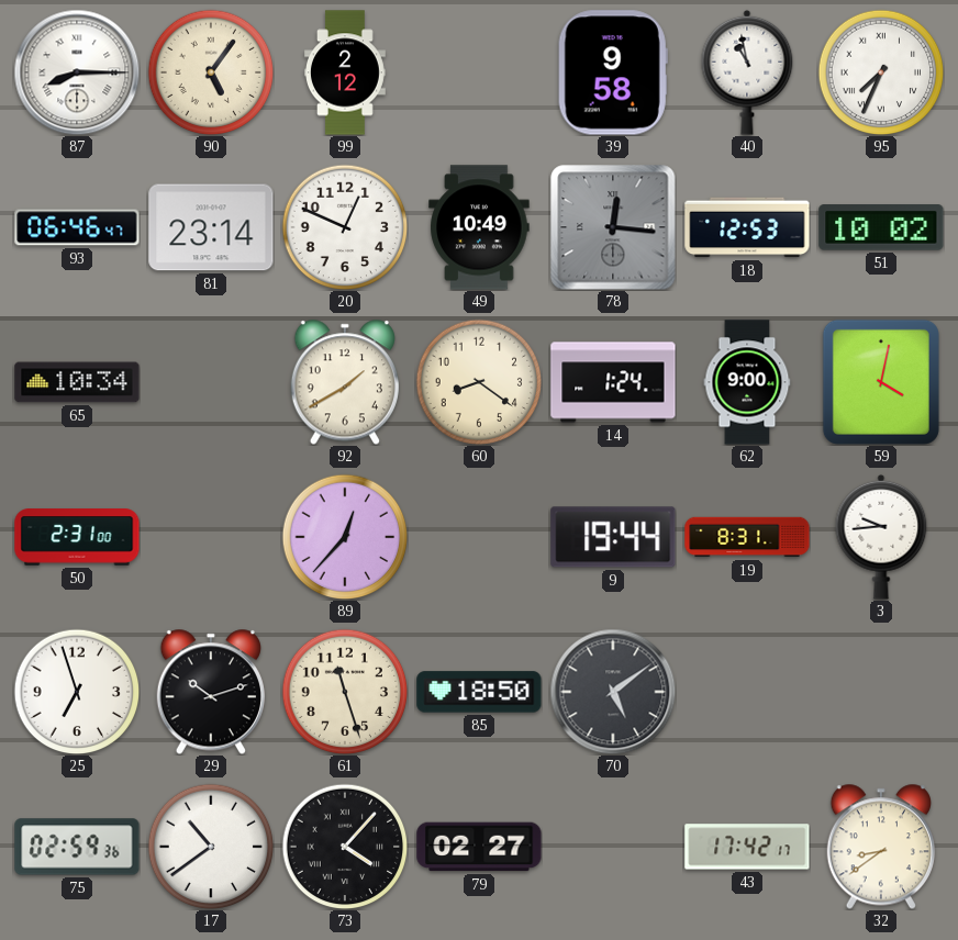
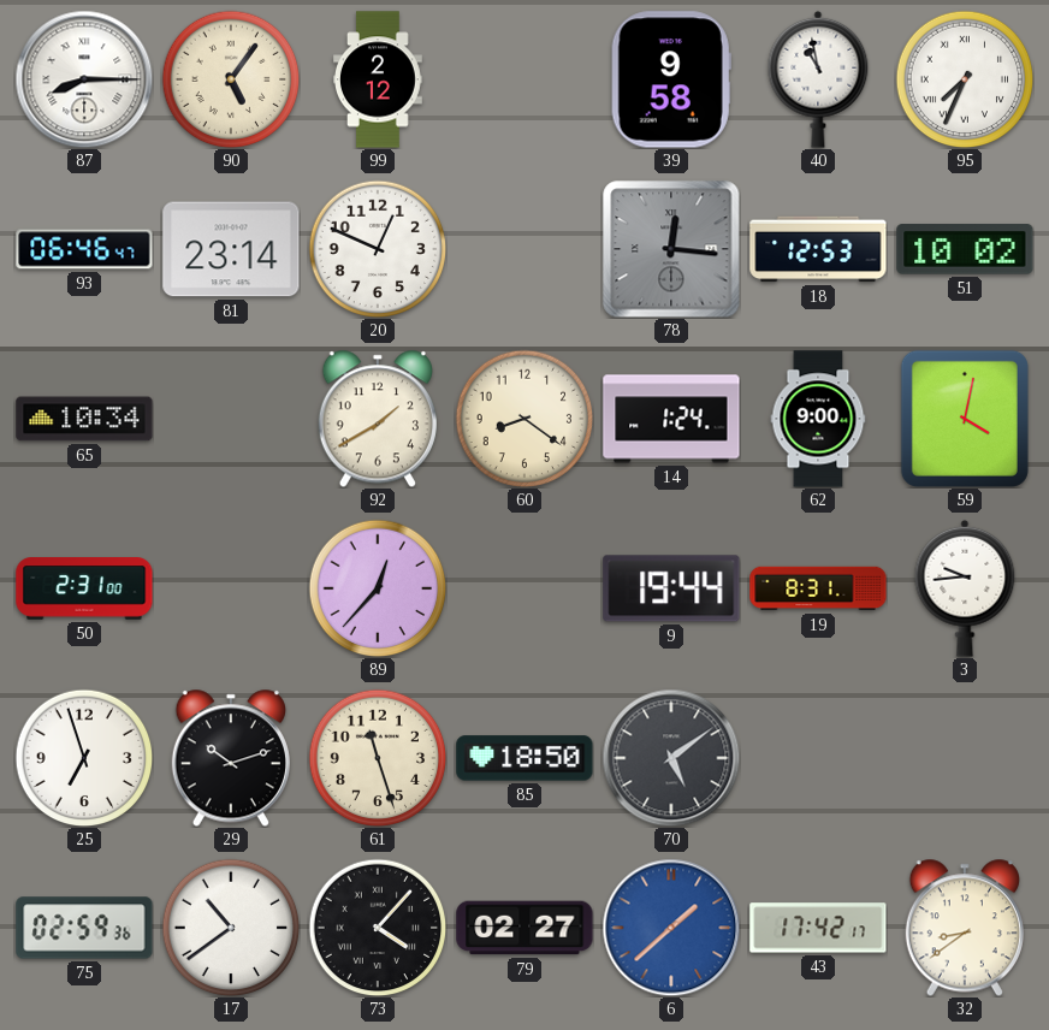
49: 10:49 -> none
6: none -> 1:38
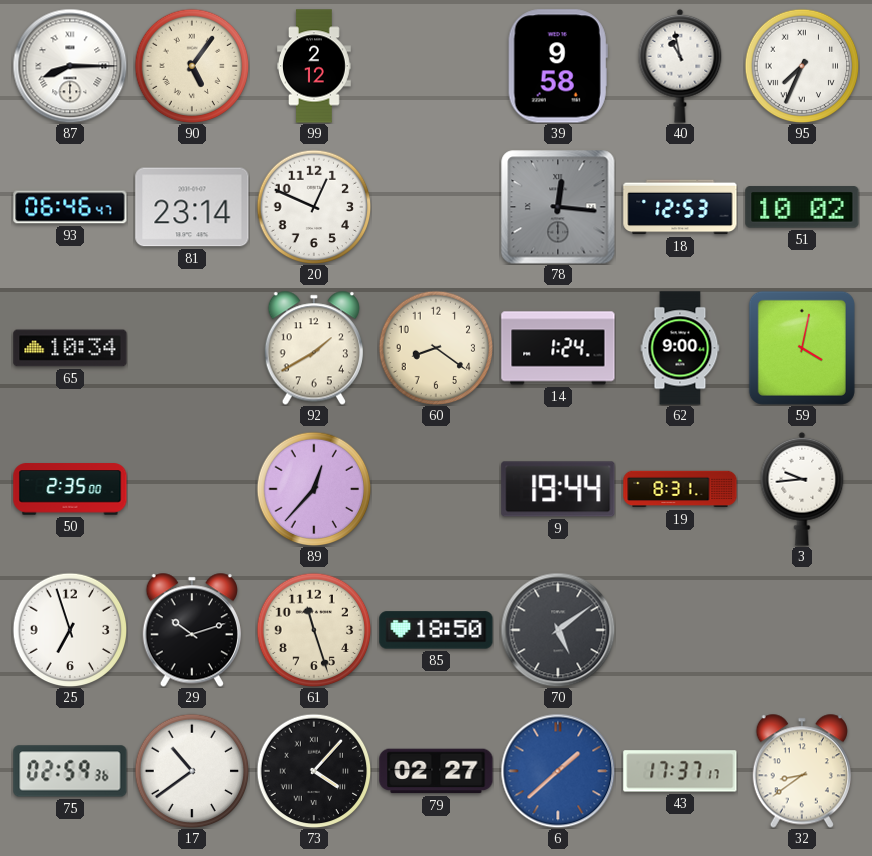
50: 2:31 -> 2:35
43: 17:42 -> 17:37
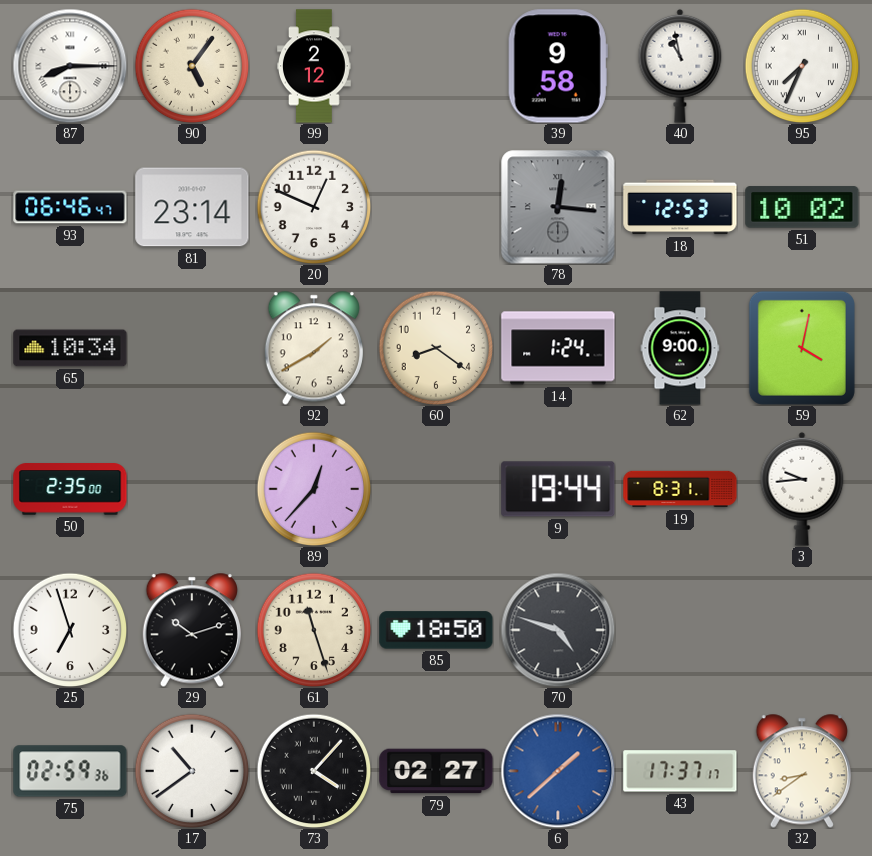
70: 5:09 -> 4:48
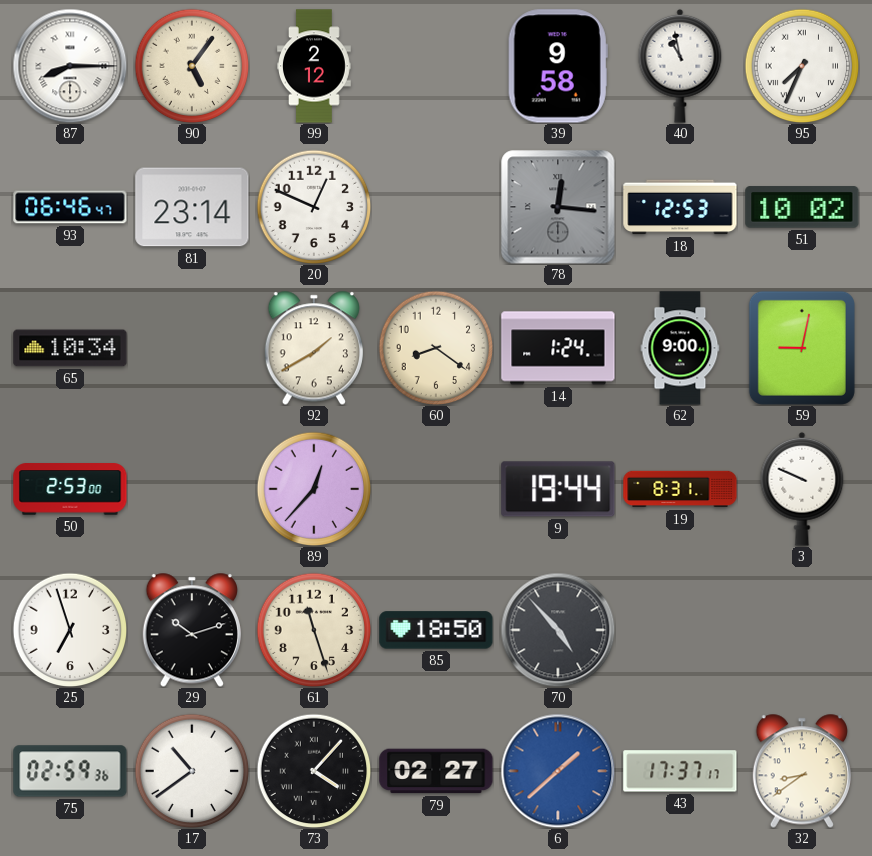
59: 4:02 -> 9:02
50: 2:35 -> 2:53
3: 9:44 -> 9:49
70: 4:48 -> 4:53
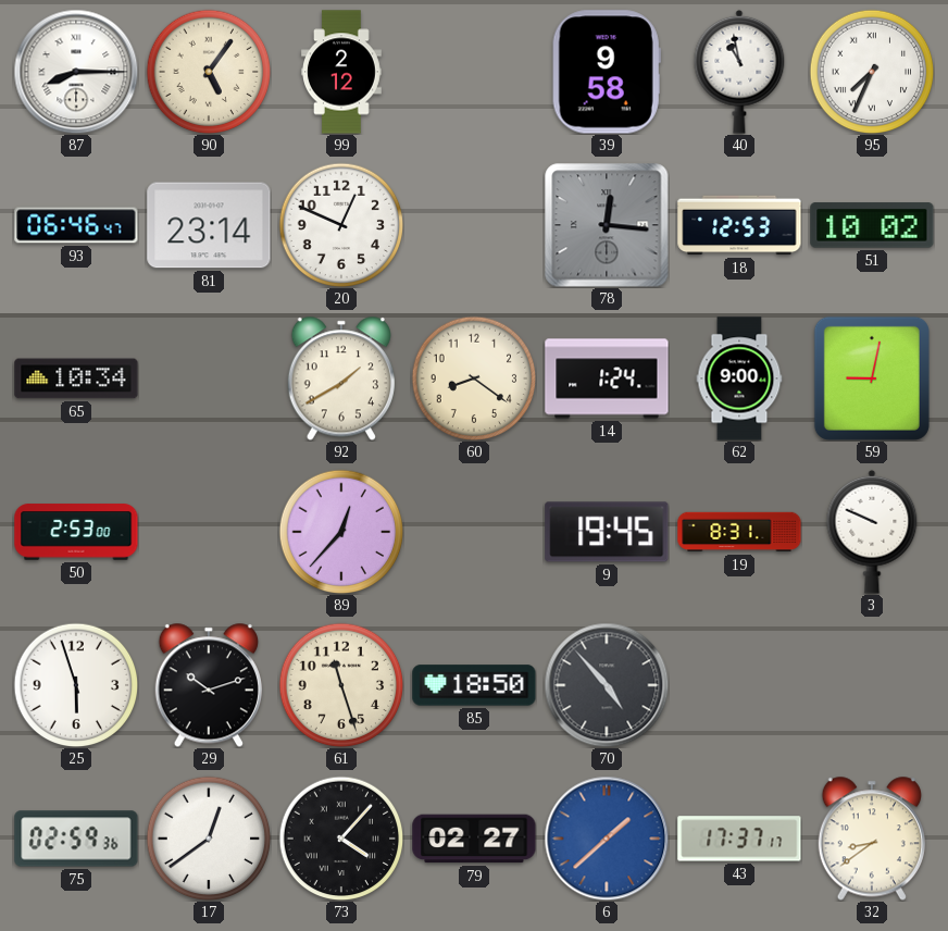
9: 19:44 -> 19:45
25: 6:57 -> 5:57
17: 10:39 -> 12:39
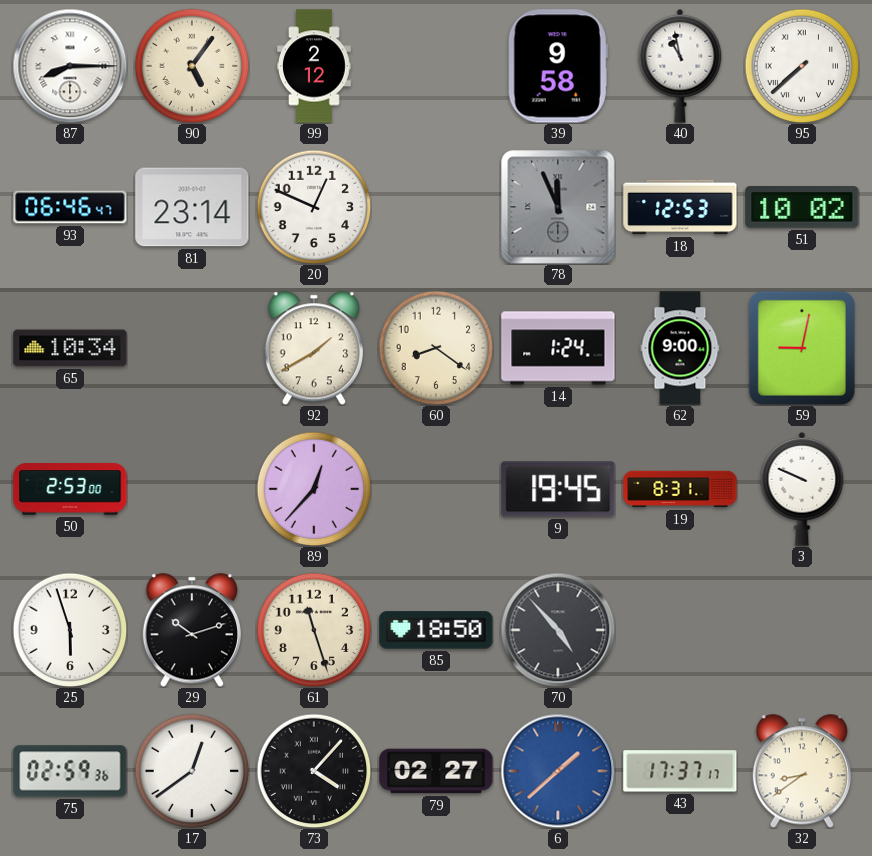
95: 7:34 -> 7:38
78: 12:16 -> 11:56
